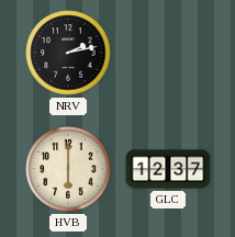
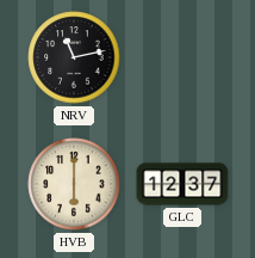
NRV: 2:13 -> 11:13
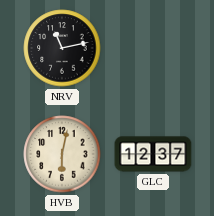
HVB: 6:00 -> 6:02
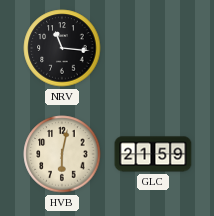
NRV: 11:13 -> 11:16
GLC: 12:37 -> 21:59
